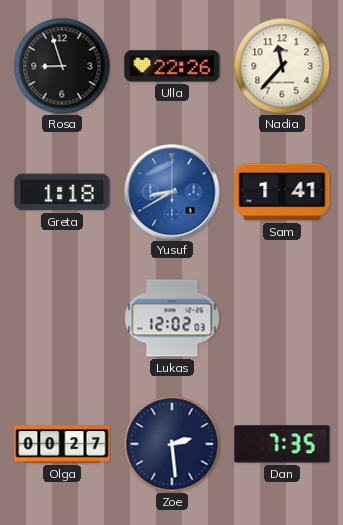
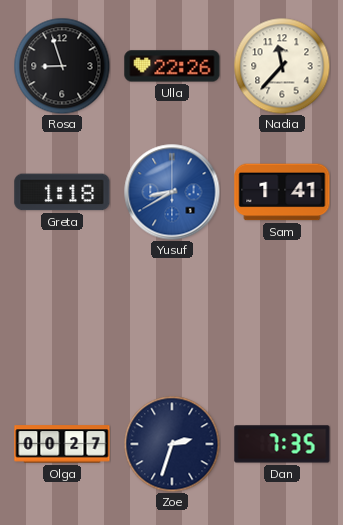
Lukas: 12:02 -> none
Zoe: 2:29 -> 2:33
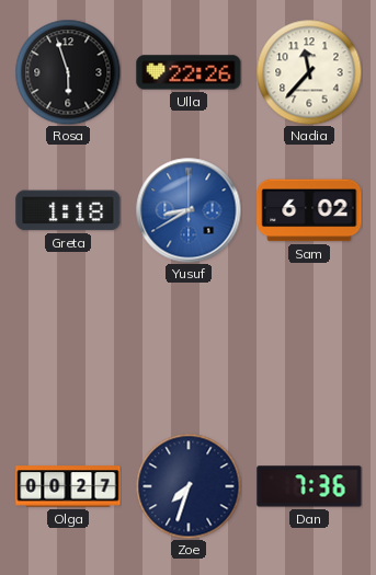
Rosa: 8:57 -> 5:57
Sam: 1:41 -> 6:02
Zoe: 2:33 -> 7:33
Dan: 7:35 -> 7:36
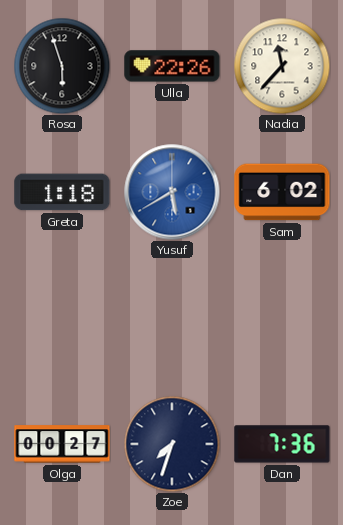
Yusuf: 8:40 -> 5:40
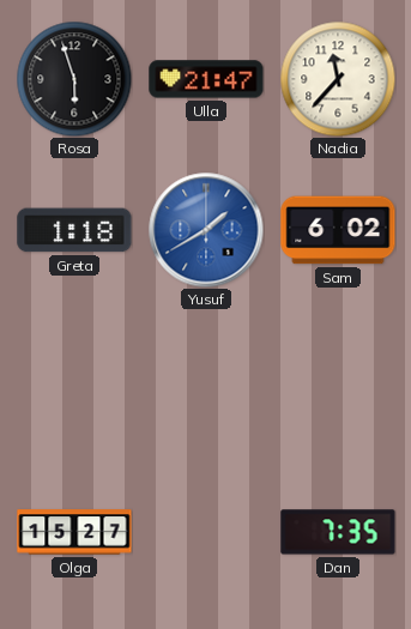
Ulla: 22:26 -> 21:47
Yusuf: 5:40 -> 1:40
Olga: 00:27 -> 15:27
Zoe: 7:33 -> none
Dan: 7:36 -> 7:35
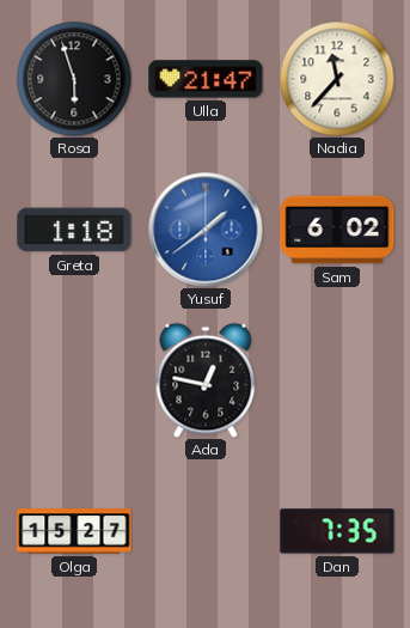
Yusuf: 1:40 -> 1:39
Ada: none -> 12:47
